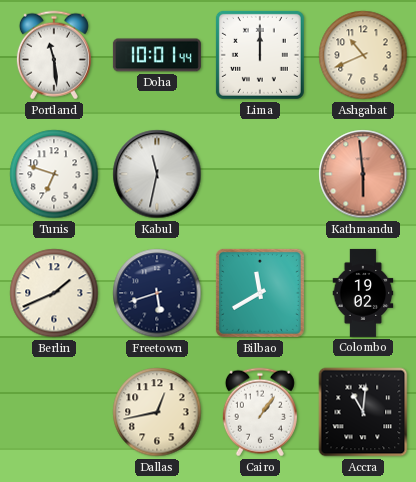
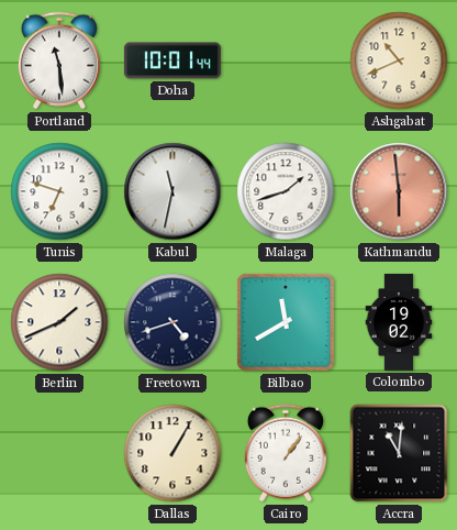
Lima: 12:00 -> none
Malaga: none -> 1:42
Freetown: 5:42 -> 4:42
Dallas: 12:43 -> 1:05
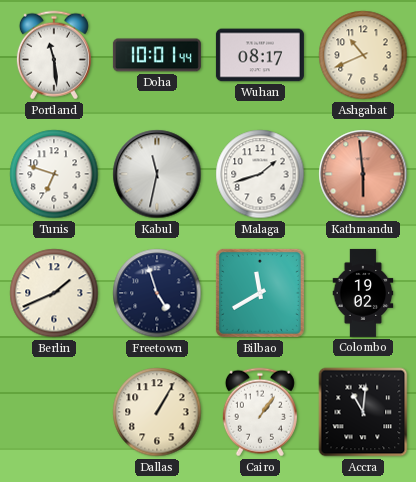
Wuhan: none -> 08:17
Freetown: 4:42 -> 4:57
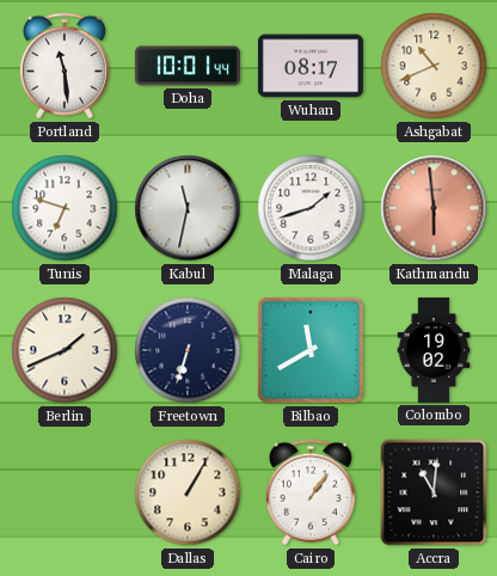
Freetown: 4:57 -> 6:33
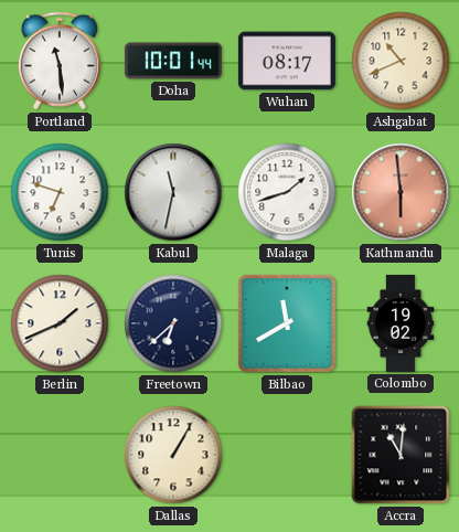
Freetown: 6:33 -> 6:38
Cairo: 1:06 -> none
